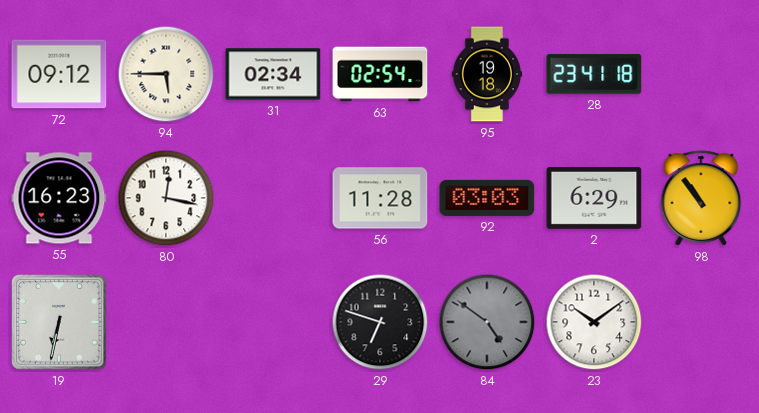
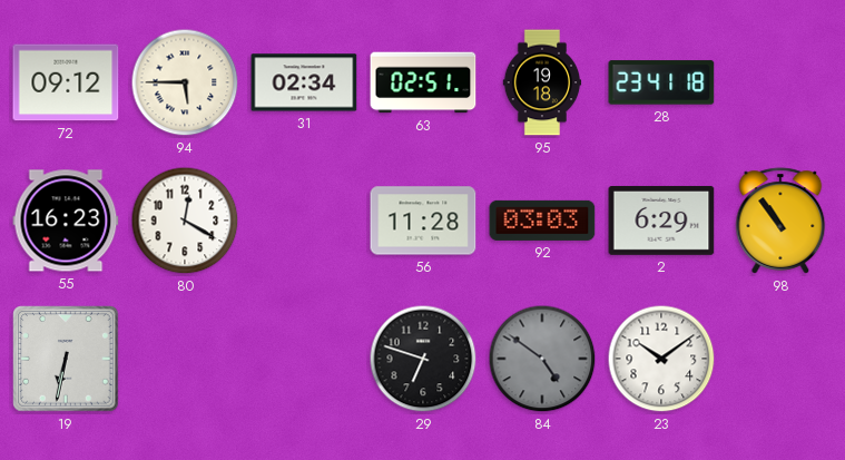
63: 02:54 -> 02:51
80: 12:17 -> 12:20
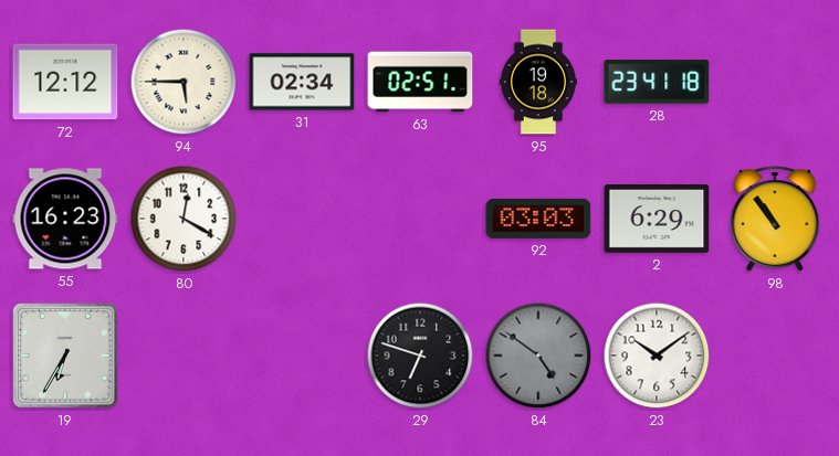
72: 09:12 -> 12:12
56: 11:28 -> none
19: 6:32 -> 6:35
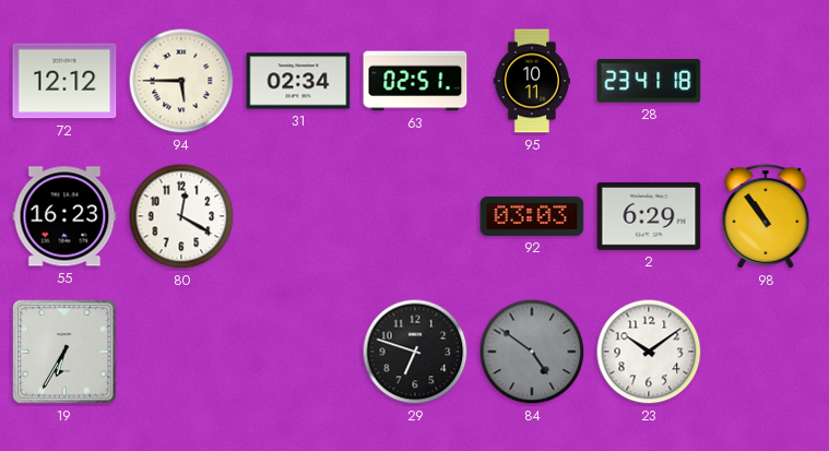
95: 19:18 -> 10:11
